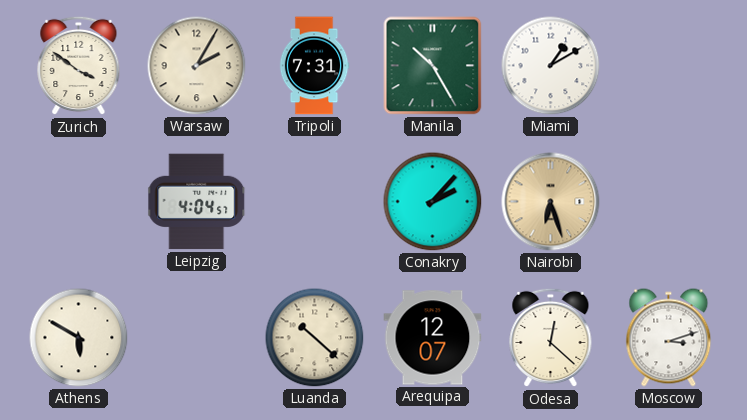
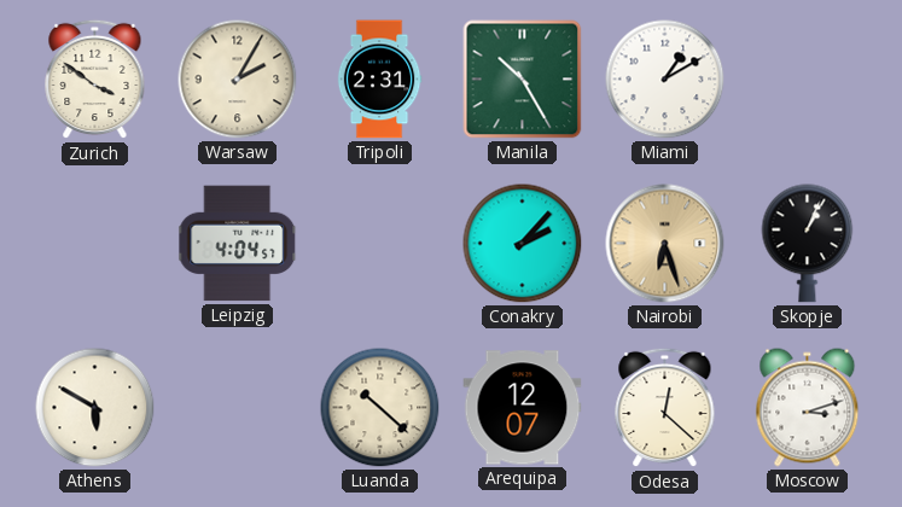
Tripoli: 7:31 -> 2:31
Skopje: none -> 1:04
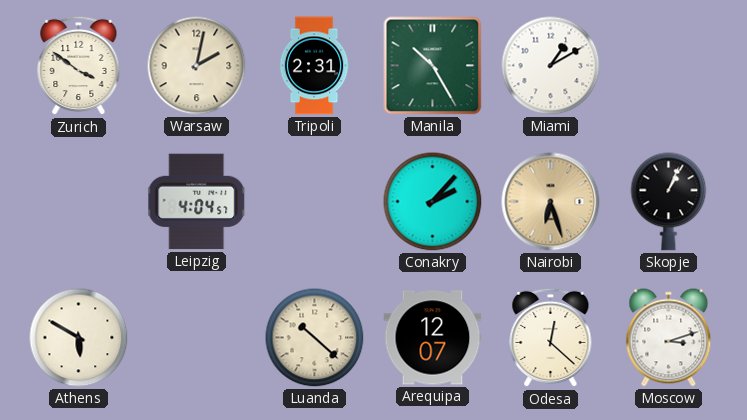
Warsaw: 2:05 -> 2:02
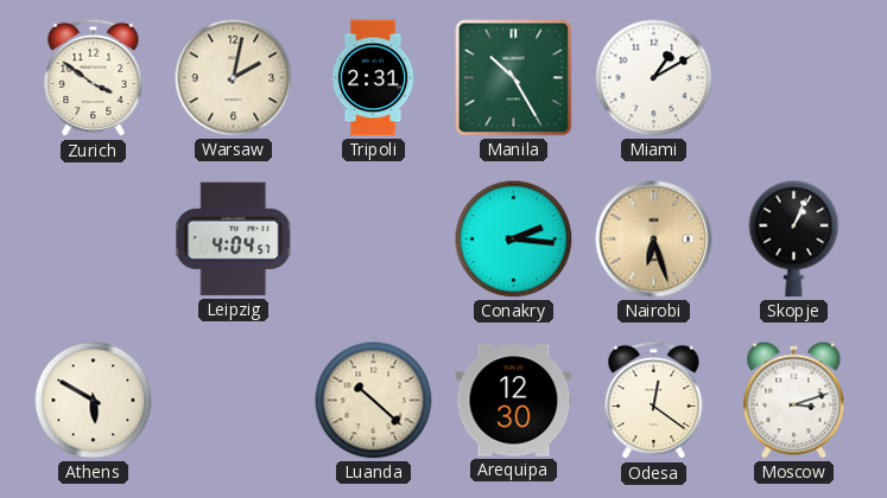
Conakry: 2:07 -> 2:16
Arequipa: 12:07 -> 12:30
Odesa: 12:22 -> 12:21
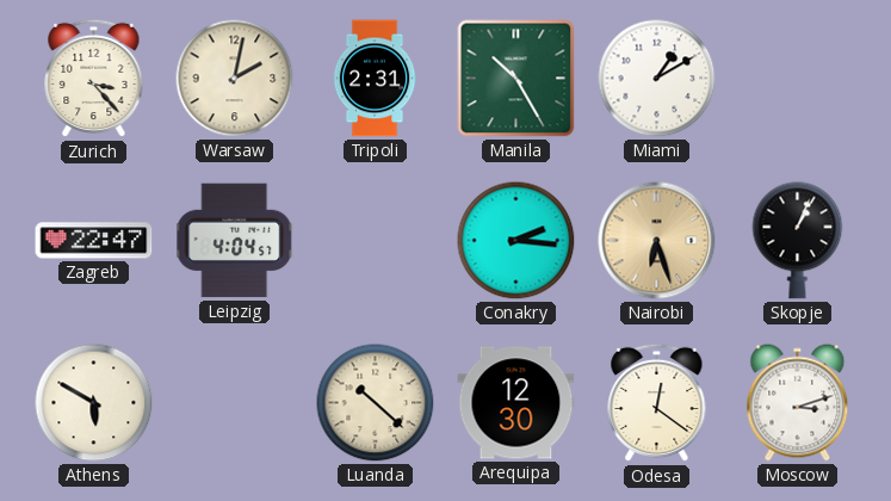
Zurich: 3:51 -> 3:23
Zagreb: none -> 22:47
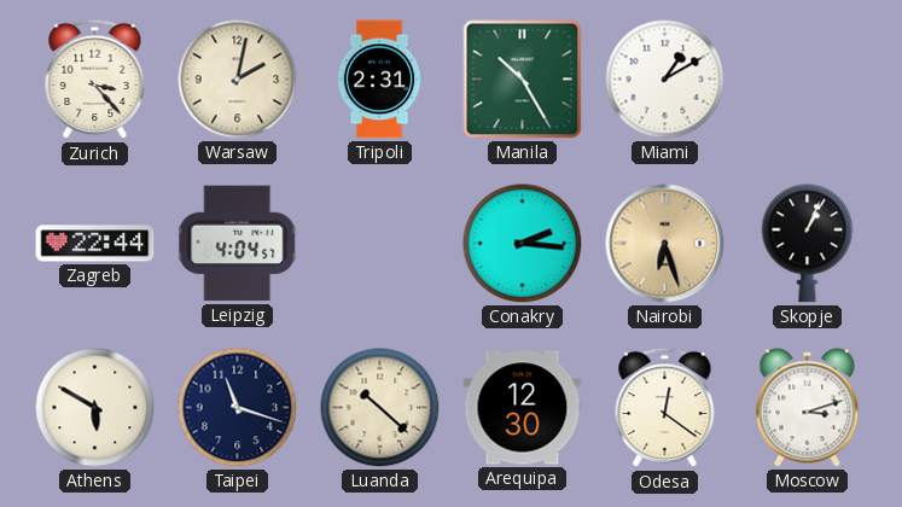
Zagreb: 22:47 -> 22:44
Taipei: none -> 11:18
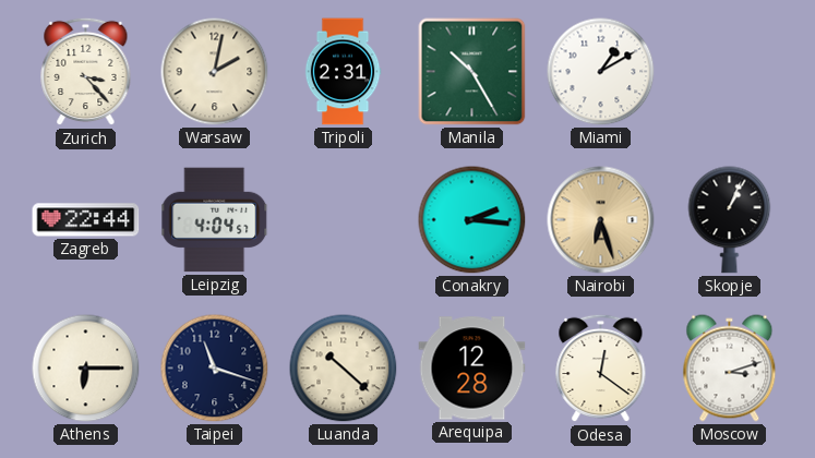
Athens: 5:50 -> 6:15
Arequipa: 12:30 -> 12:28
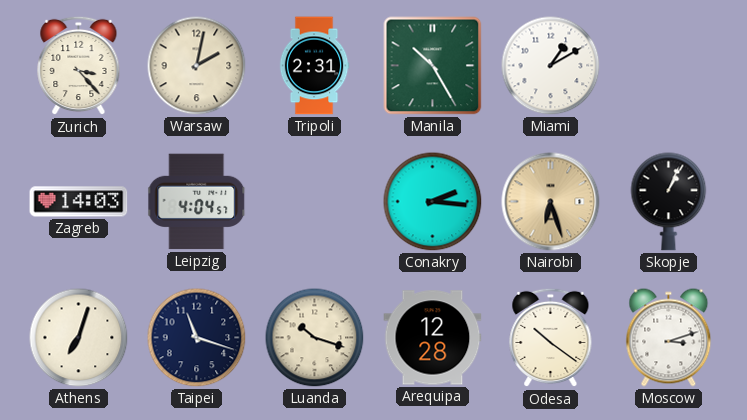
Zagreb: 22:44 -> 14:03
Athens: 6:15 -> 7:03
Luanda: 10:22 -> 10:18
Odesa: 12:21 -> 10:21
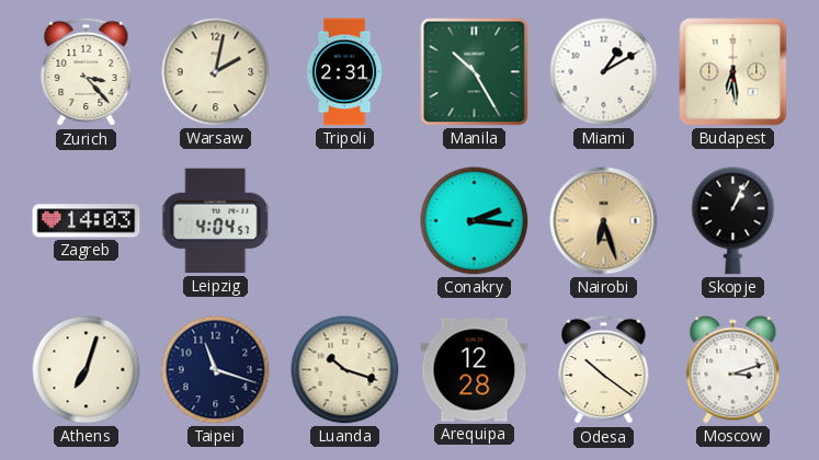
Budapest: none -> 6:29
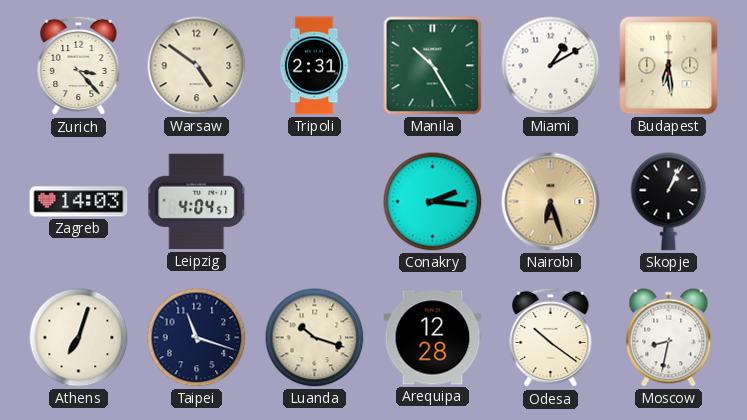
Warsaw: 2:02 -> 4:51
Moscow: 3:12 -> 8:32
